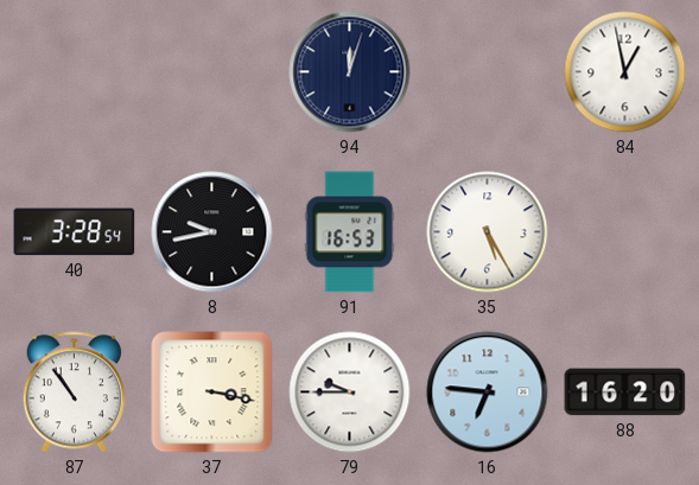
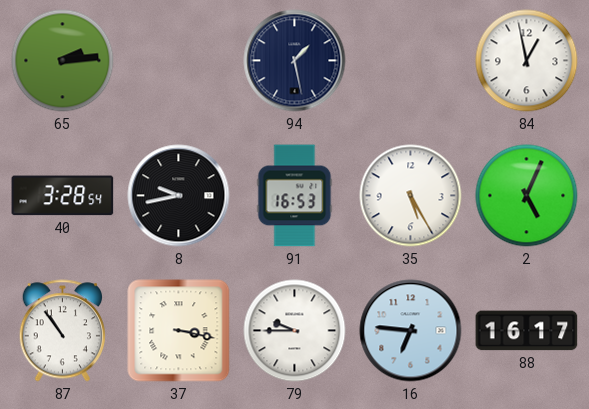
65: none -> 2:14
94: 12:03 -> 1:28
2: none -> 5:04
88: 16:20 -> 16:17
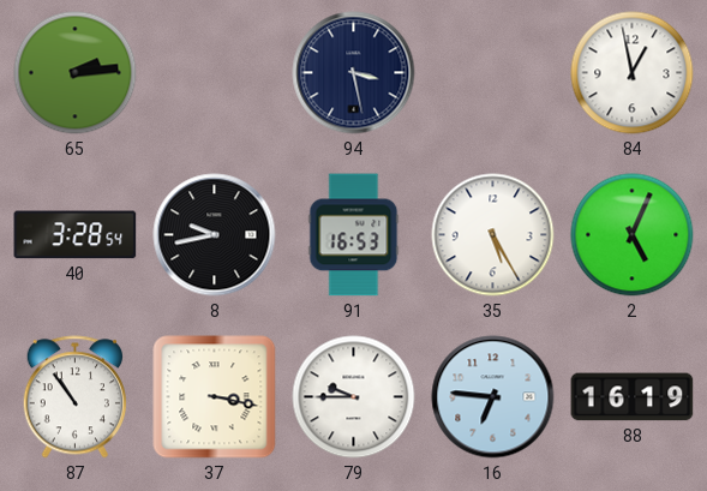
94: 1:28 -> 3:28
88: 16:17 -> 16:19
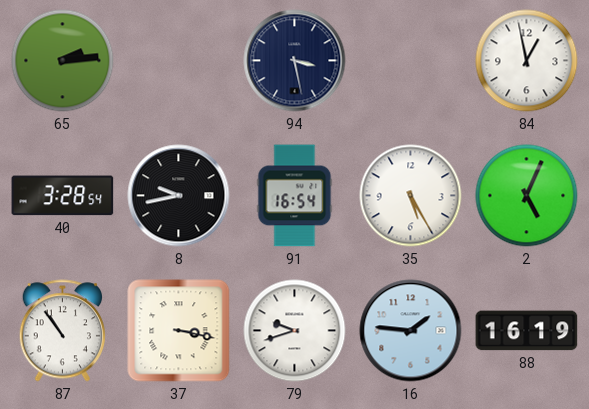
91: 16:53 -> 16:54
79: 9:45 -> 9:42
16: 6:46 -> 1:46
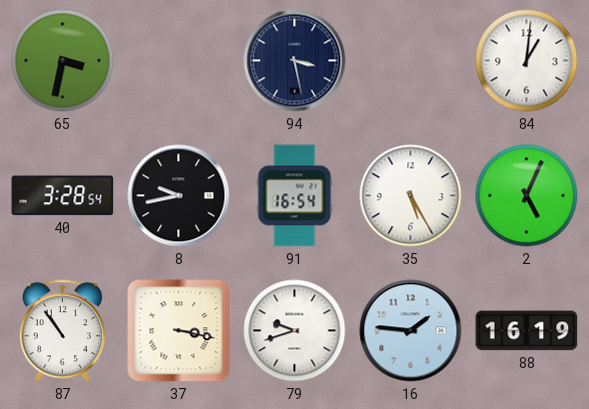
65: 2:14 -> 3:32
84: 12:58 -> 1:01
